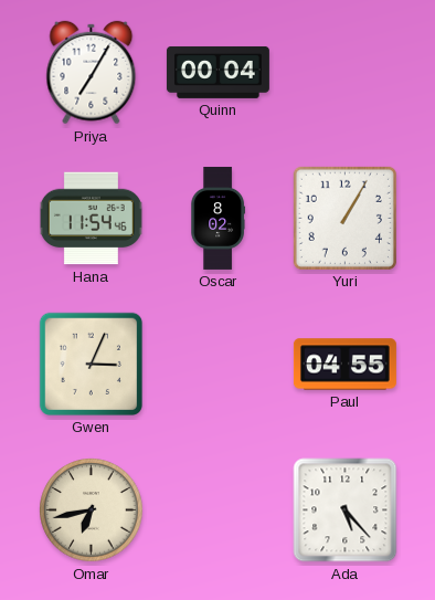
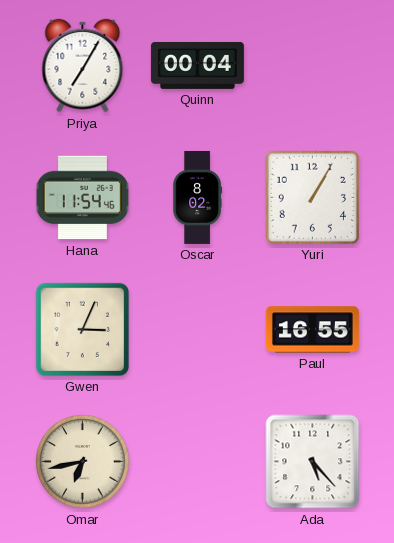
Paul: 04:55 -> 16:55
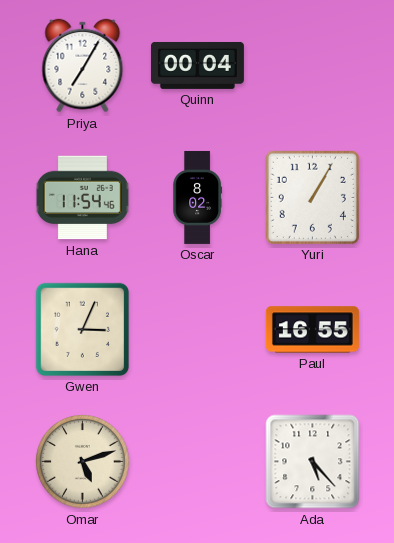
Omar: 6:43 -> 5:12
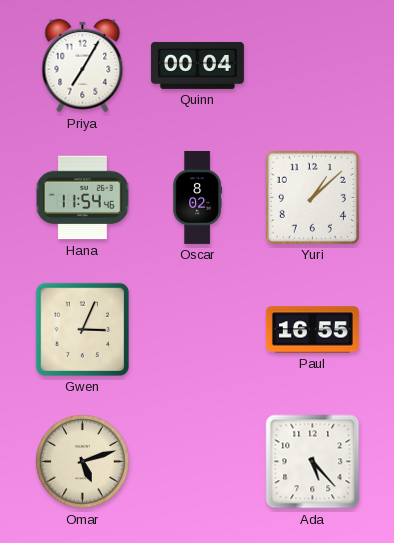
Yuri: 1:05 -> 1:08
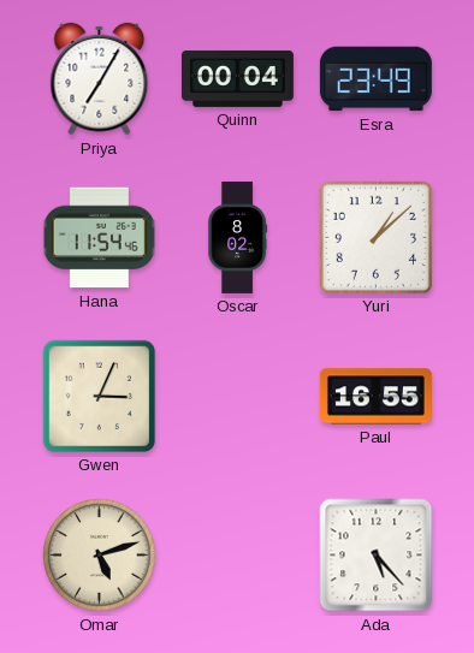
Esra: none -> 23:49
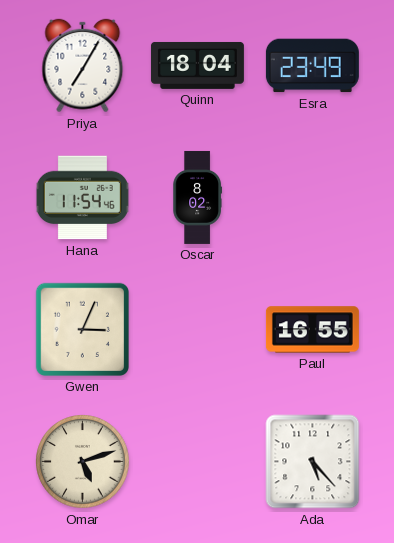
Quinn: 00:04 -> 18:04
Yuri: 1:08 -> none
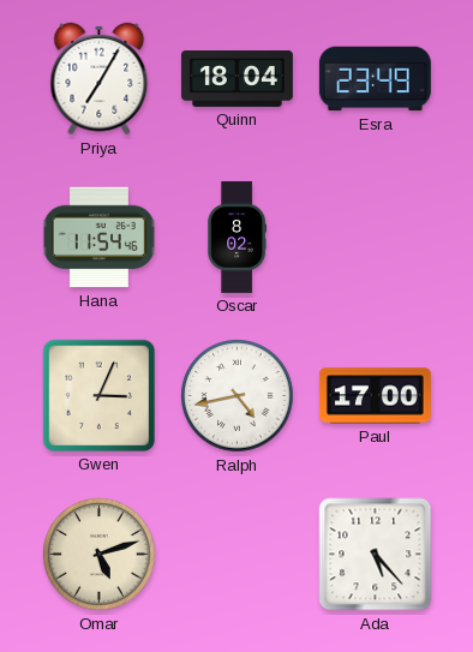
Ralph: none -> 4:43
Paul: 16:55 -> 17:00
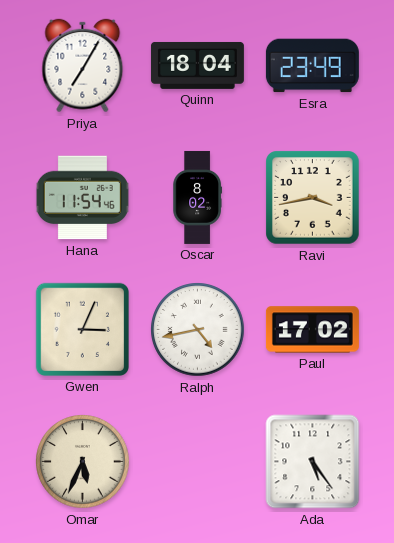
Ravi: none -> 3:43
Paul: 17:00 -> 17:02
Omar: 5:12 -> 5:34
Ada: 5:23 -> 5:24
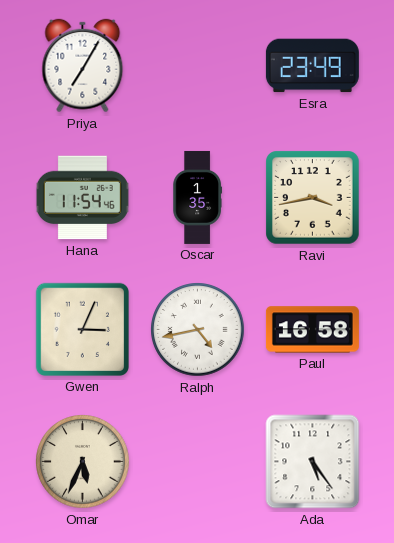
Quinn: 18:04 -> none
Oscar: 8:02 -> 1:35
Paul: 17:02 -> 16:58
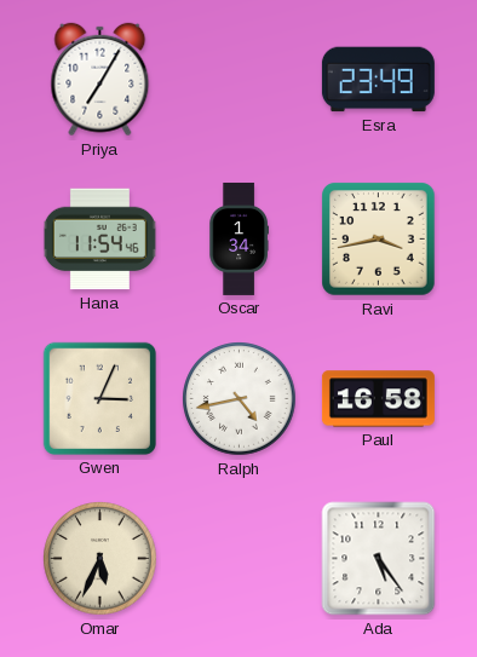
Oscar: 1:35 -> 1:34
